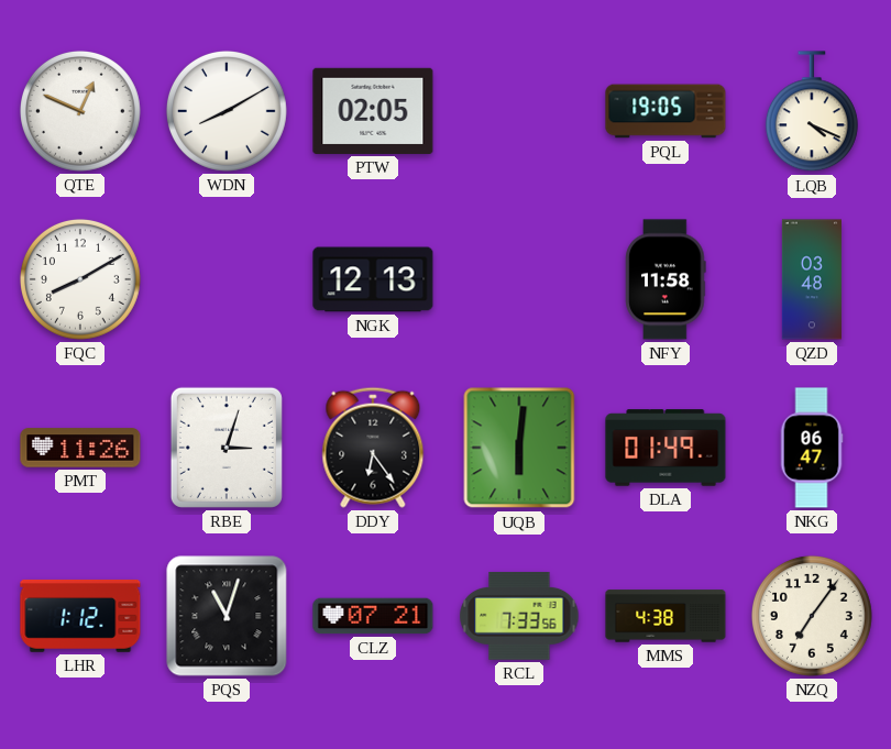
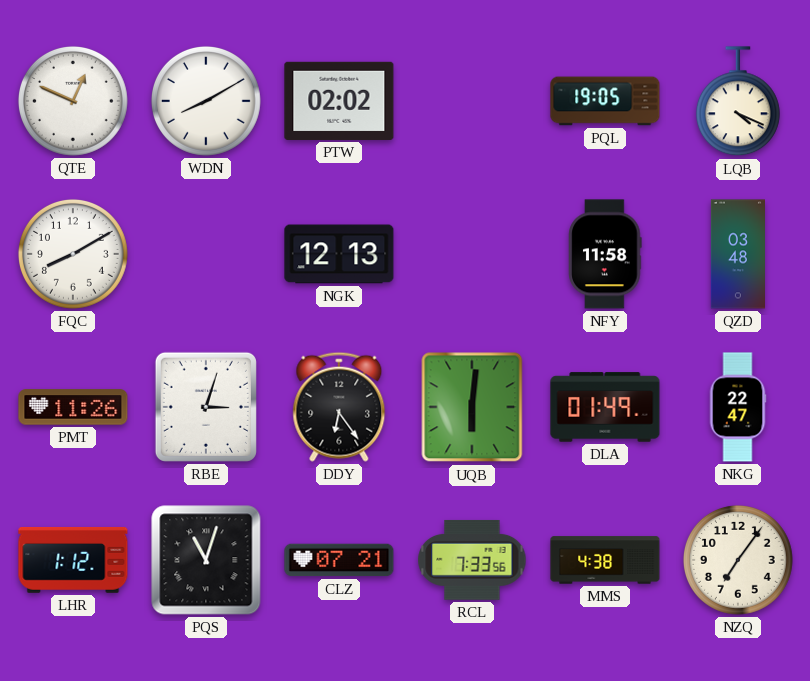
PTW: 02:05 -> 02:02
NKG: 06:47 -> 22:47
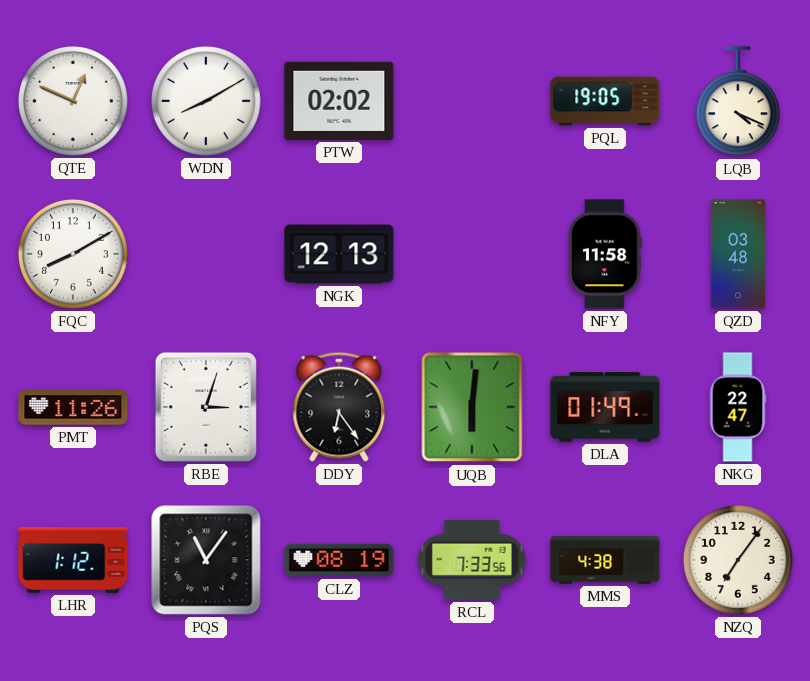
PQS: 11:03 -> 11:06
CLZ: 07:21 -> 08:19
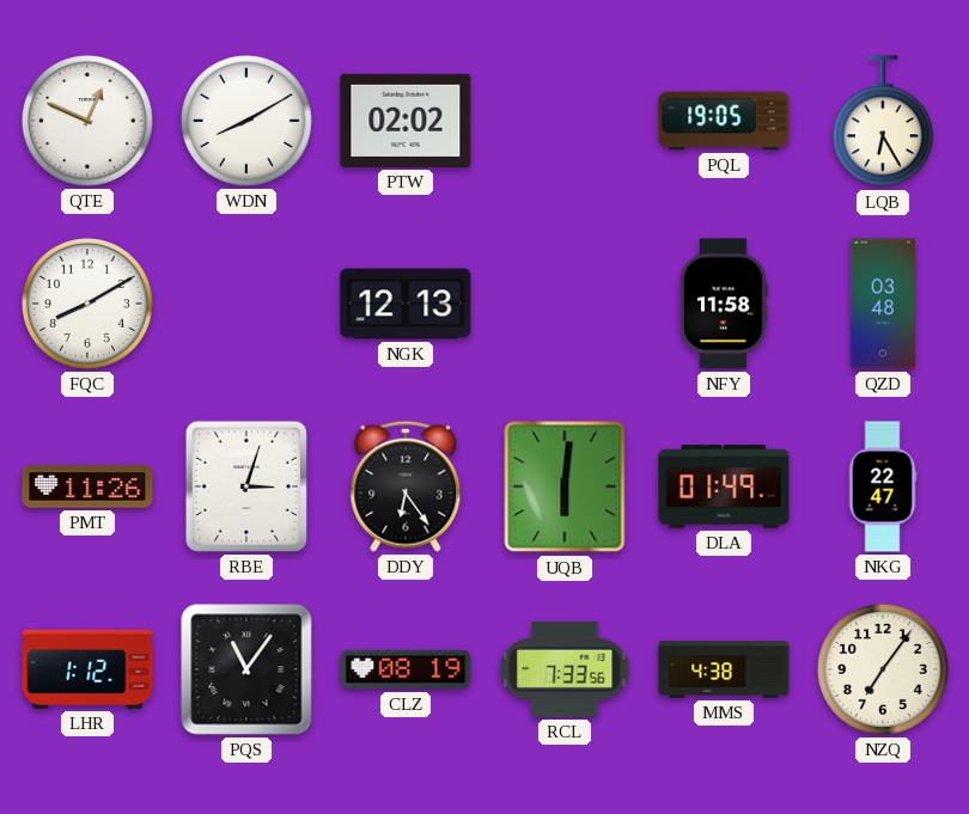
LQB: 4:19 -> 6:25
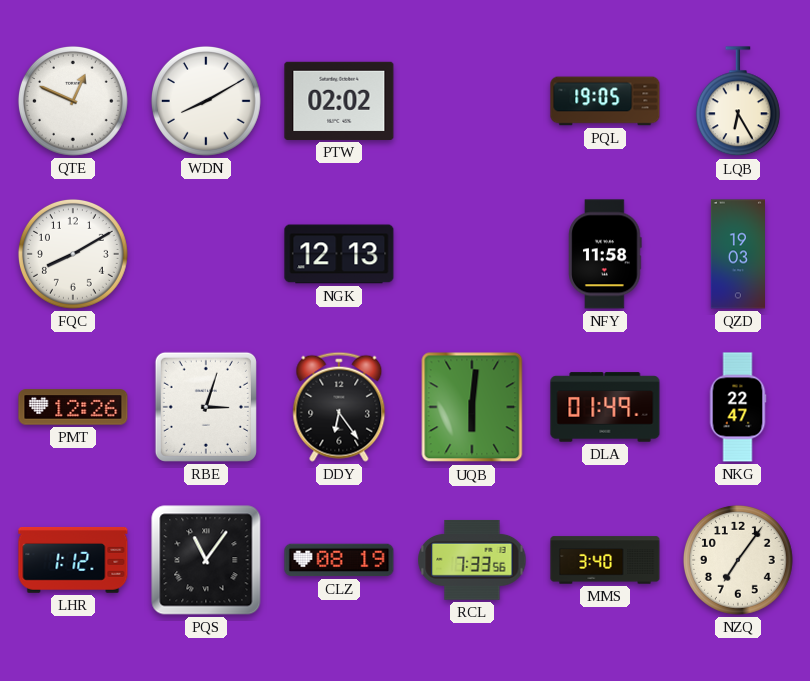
QZD: 03:48 -> 19:03
PMT: 11:26 -> 12:26
MMS: 4:38 -> 3:40
